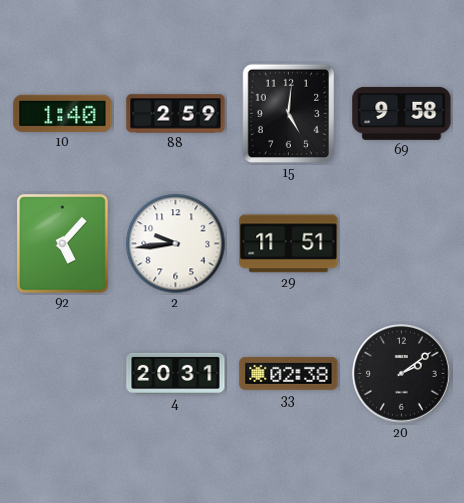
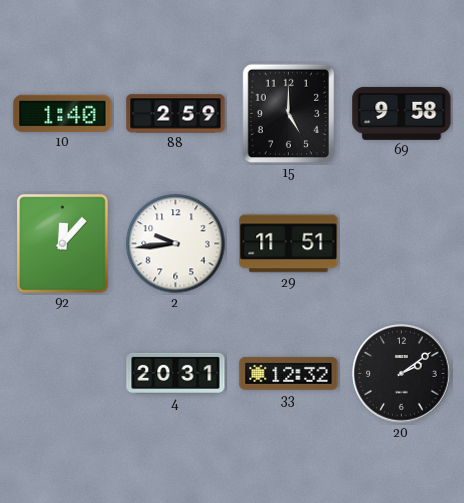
15: 5:01 -> 5:00
92: 5:07 -> 12:07
33: 02:38 -> 12:32
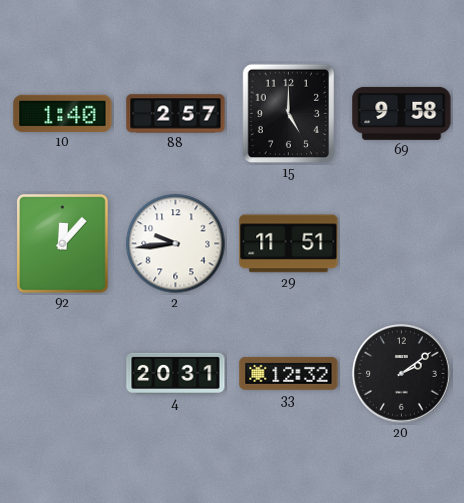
88: 2:59 -> 2:57
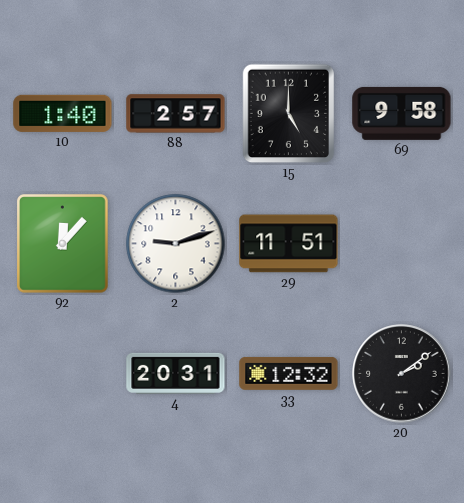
2: 9:44 -> 9:12
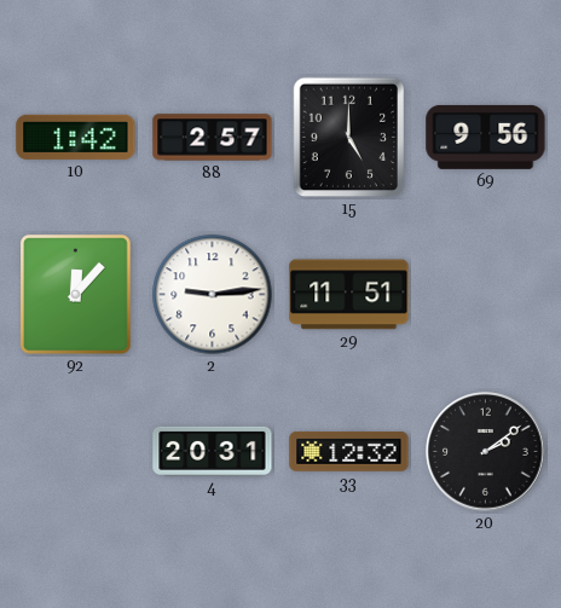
10: 1:40 -> 1:42
69: 9:58 -> 9:56
2: 9:12 -> 9:14
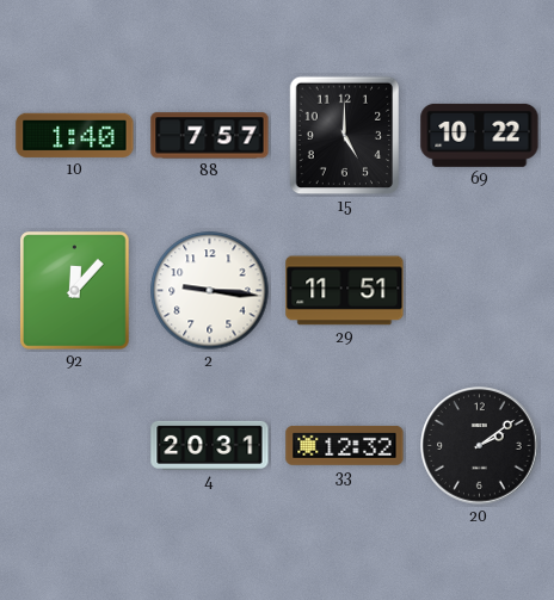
10: 1:42 -> 1:40
88: 2:57 -> 7:57
69: 9:56 -> 10:22
2: 9:14 -> 9:16
